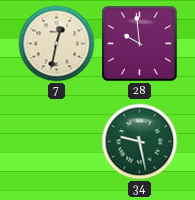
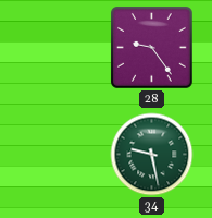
7: 12:32 -> none
28: 9:59 -> 9:24
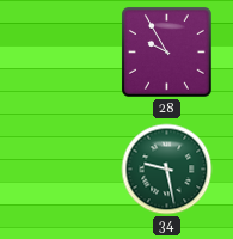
28: 9:24 -> 9:55
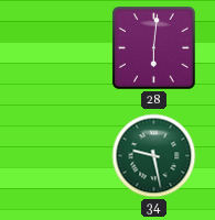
28: 9:55 -> 6:01
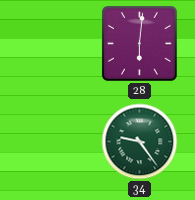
34: 9:28 -> 9:24
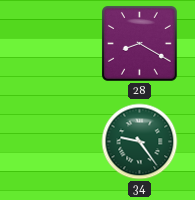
28: 6:01 -> 8:20
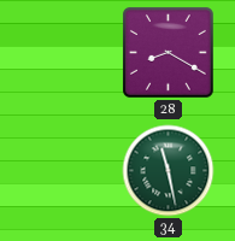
34: 9:24 -> 11:28
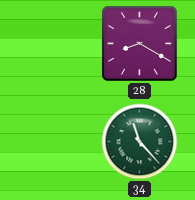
34: 11:28 -> 11:23
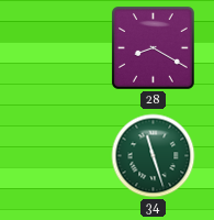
34: 11:23 -> 11:27
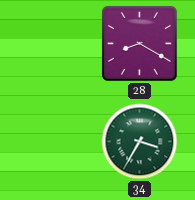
34: 11:27 -> 3:35
